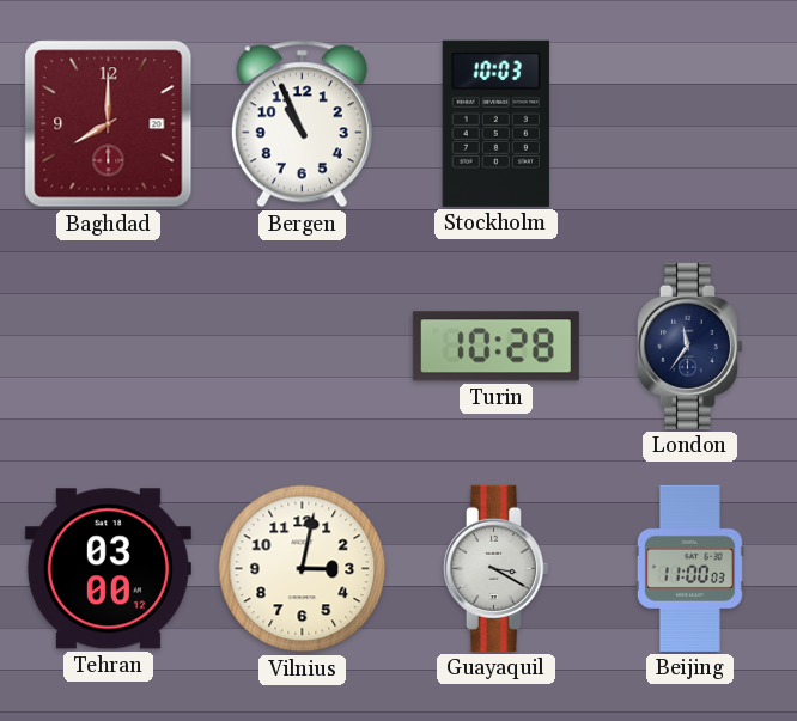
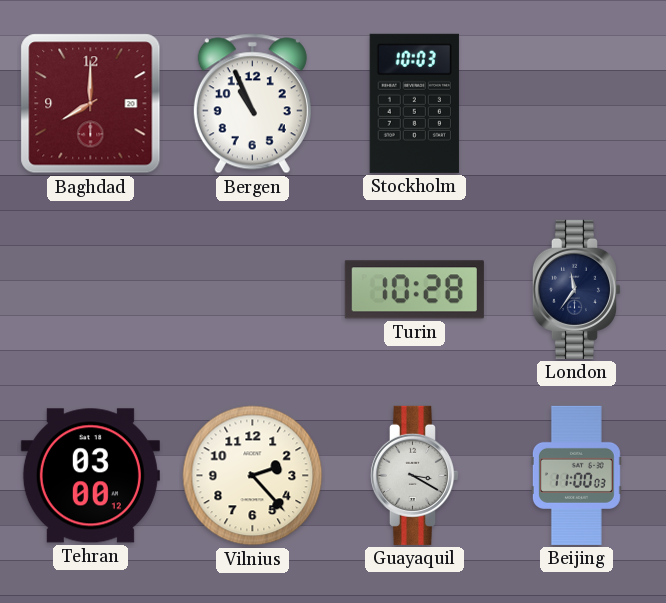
Vilnius: 3:02 -> 2:23
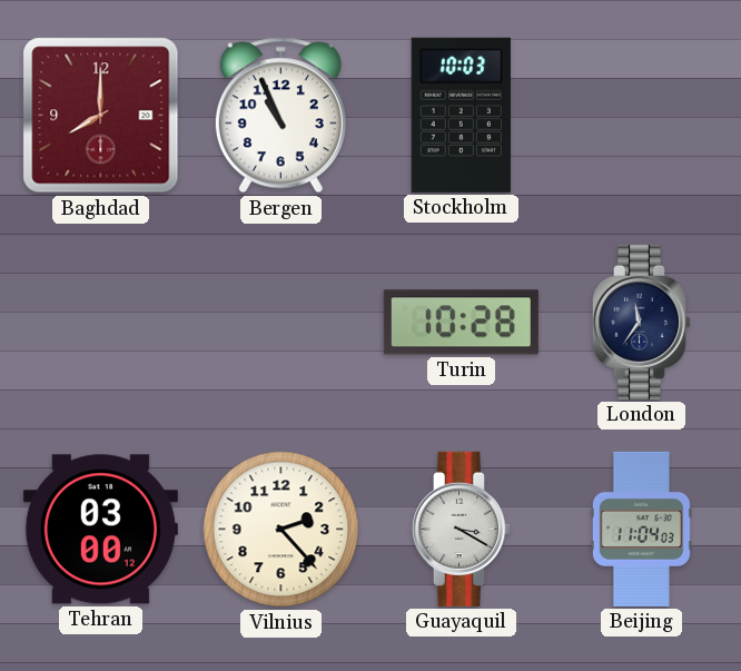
Beijing: 11:00 -> 11:04
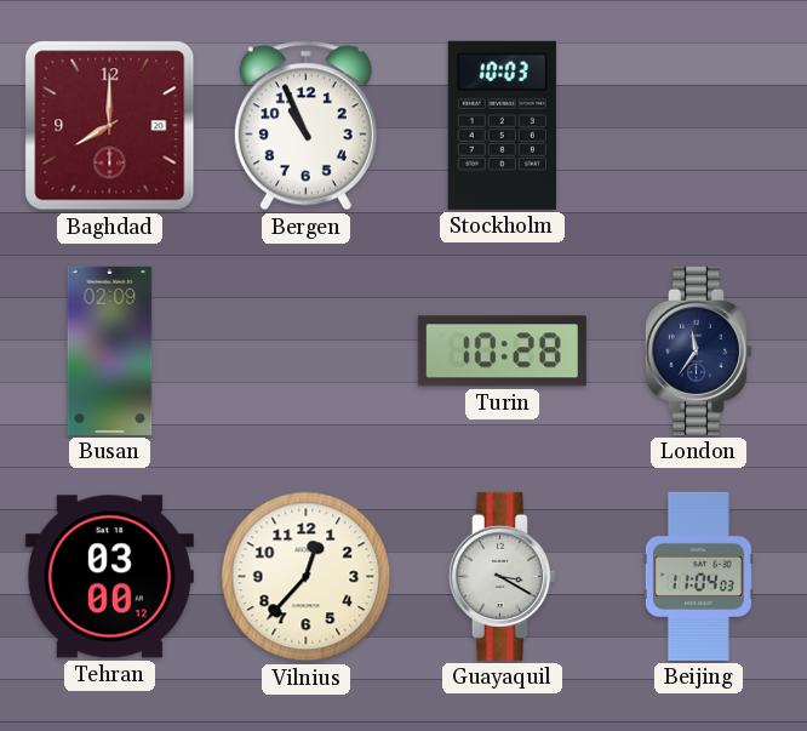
Busan: none -> 02:09
Vilnius: 2:23 -> 12:37
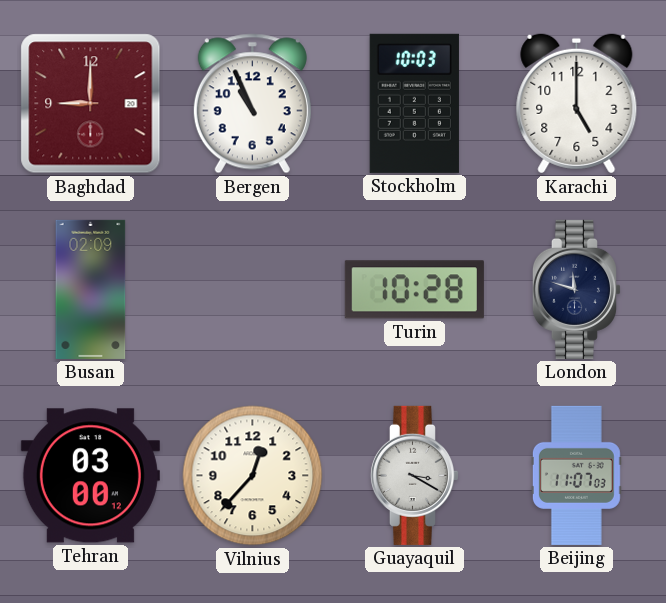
Baghdad: 8:00 -> 9:00
Karachi: none -> 5:00
London: 11:36 -> 11:48
Beijing: 11:04 -> 11:07
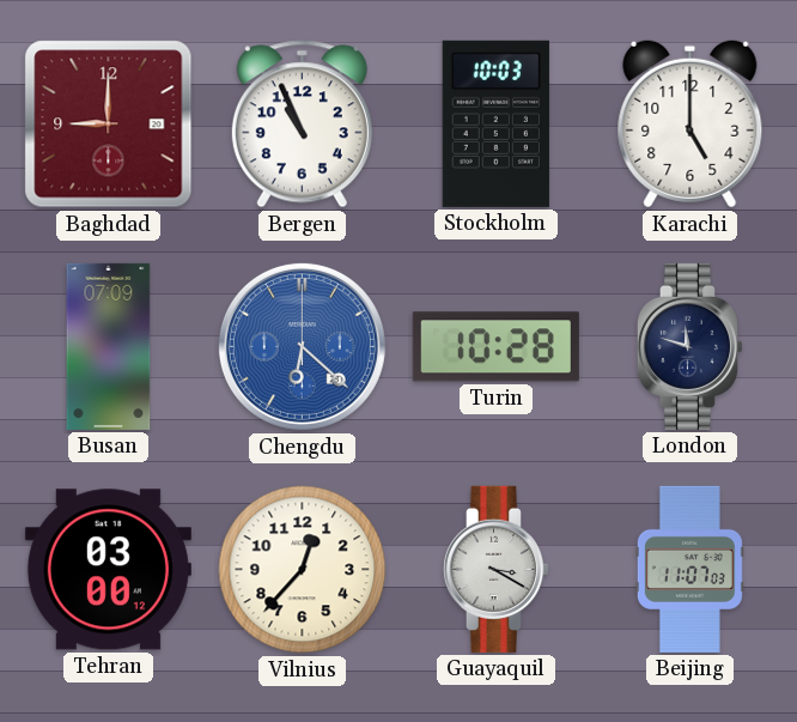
Busan: 02:09 -> 07:09
Chengdu: none -> 6:22
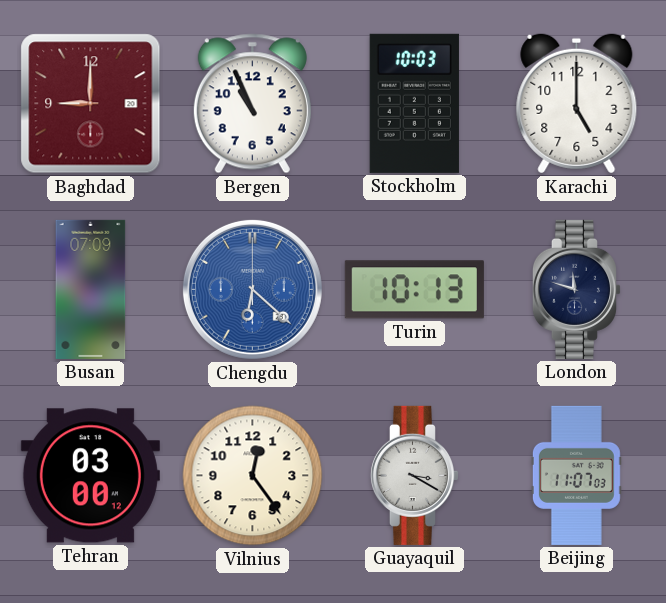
Turin: 10:28 -> 10:13
Vilnius: 12:37 -> 12:24
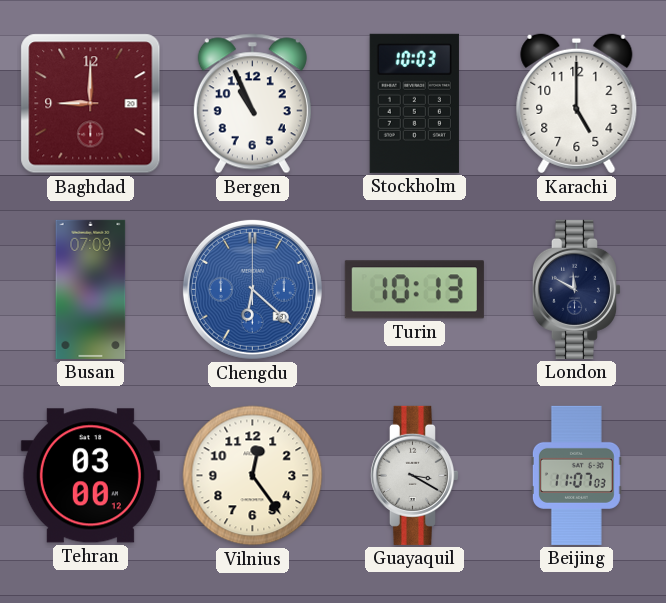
London: 11:48 -> 11:50
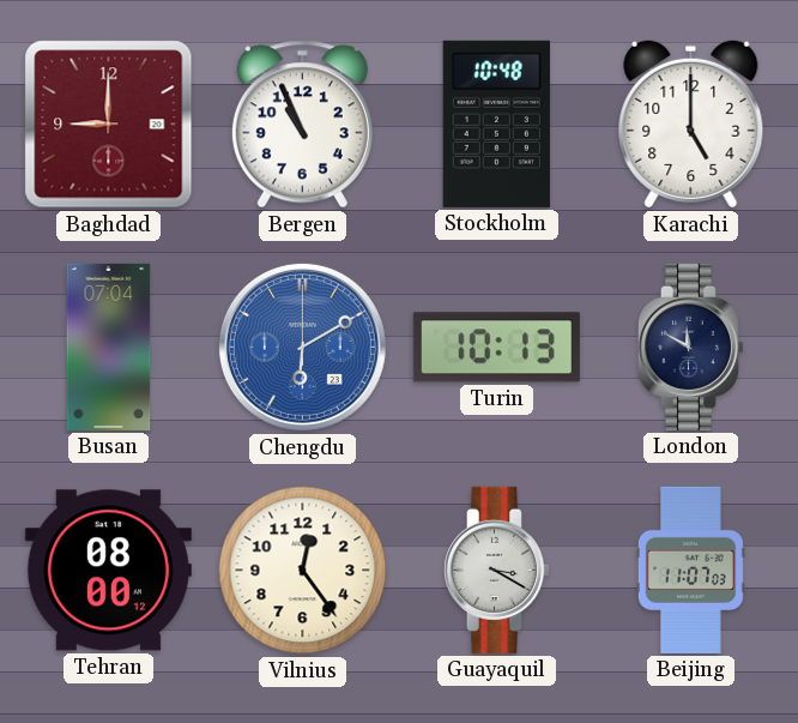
Stockholm: 10:03 -> 10:48
Busan: 07:09 -> 07:04
Chengdu: 6:22 -> 6:10
Tehran: 03:00 -> 08:00
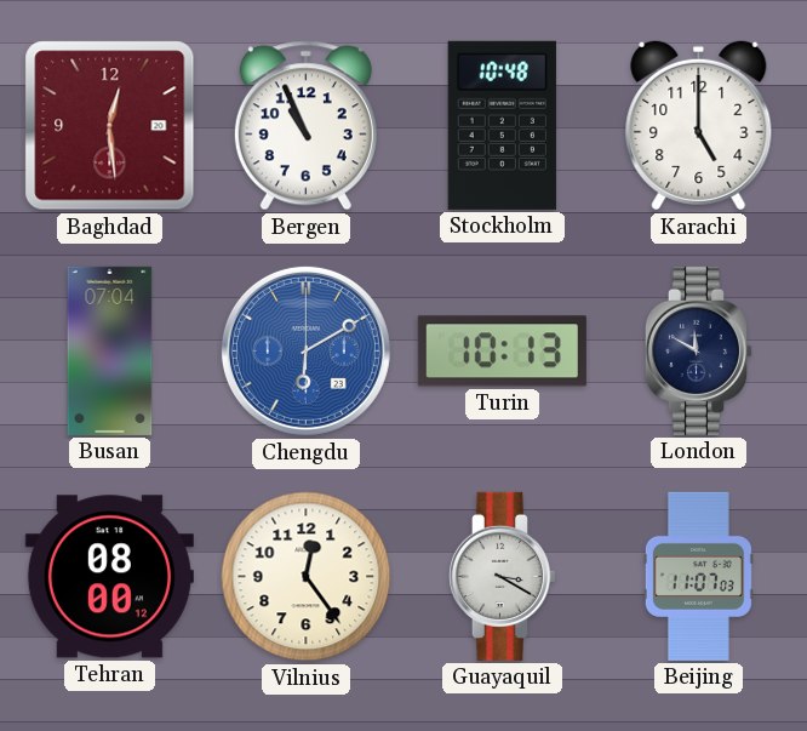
Baghdad: 9:00 -> 12:29
